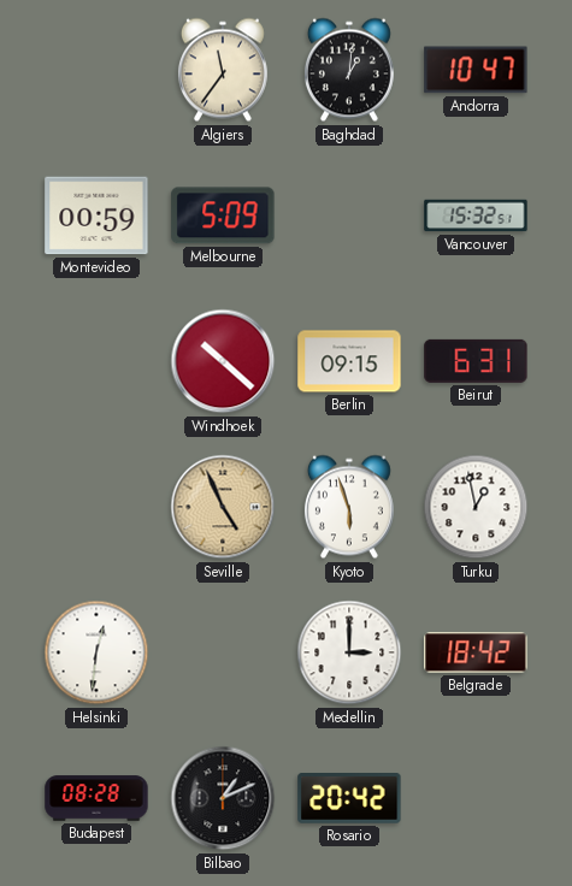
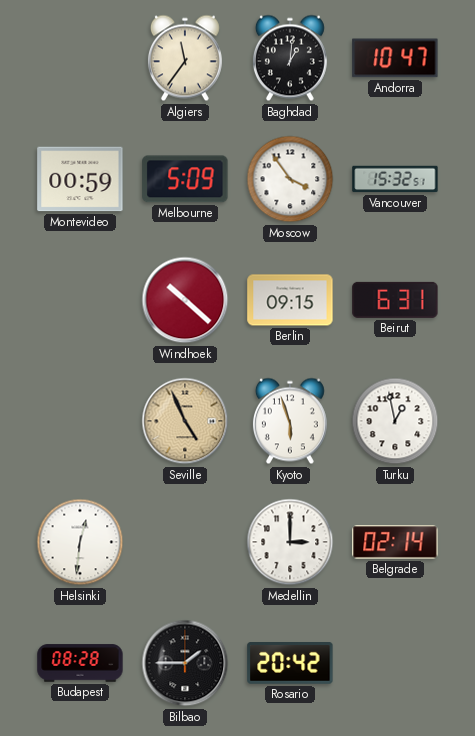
Moscow: none -> 3:54
Belgrade: 18:42 -> 02:14
Bilbao: 1:11 -> 1:45
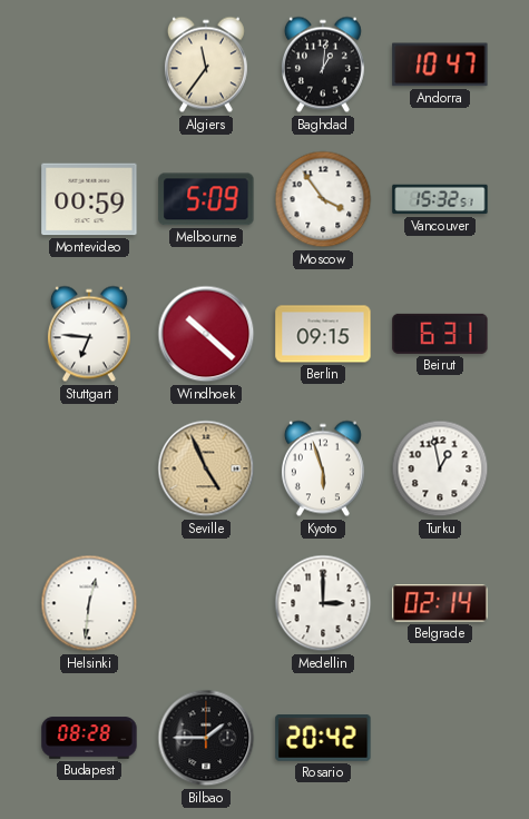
Stuttgart: none -> 6:46
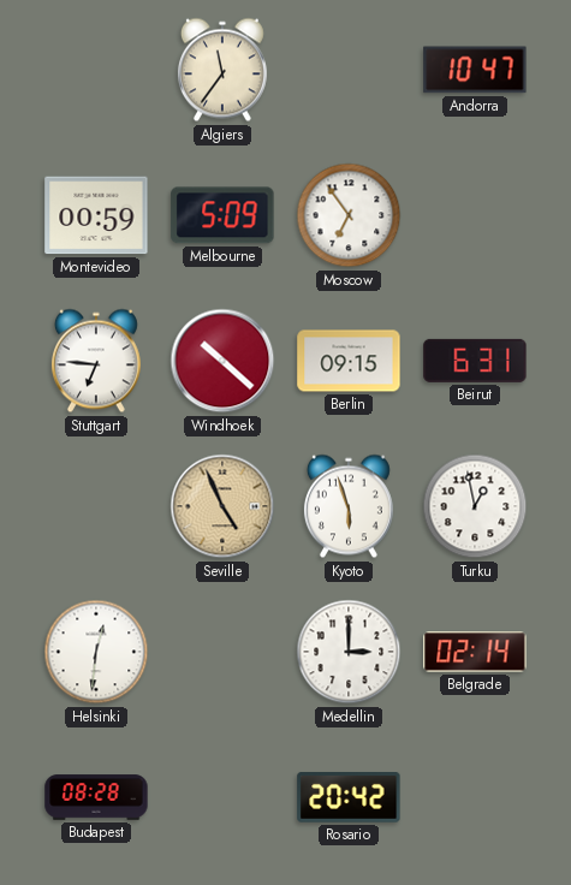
Baghdad: 1:01 -> none
Moscow: 3:54 -> 6:54
Vancouver: 15:32 -> none
Bilbao: 1:45 -> none
